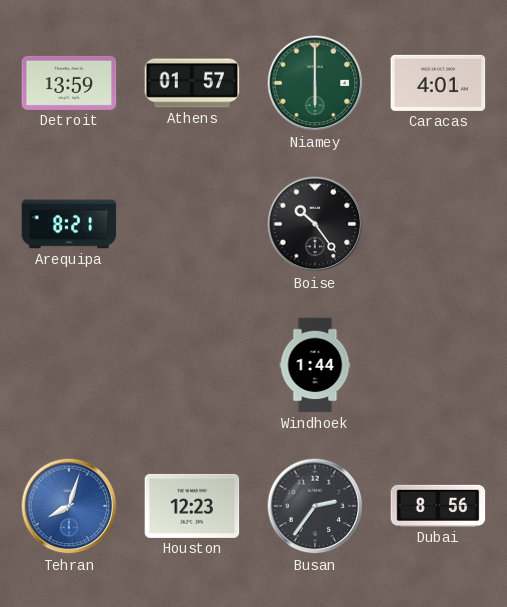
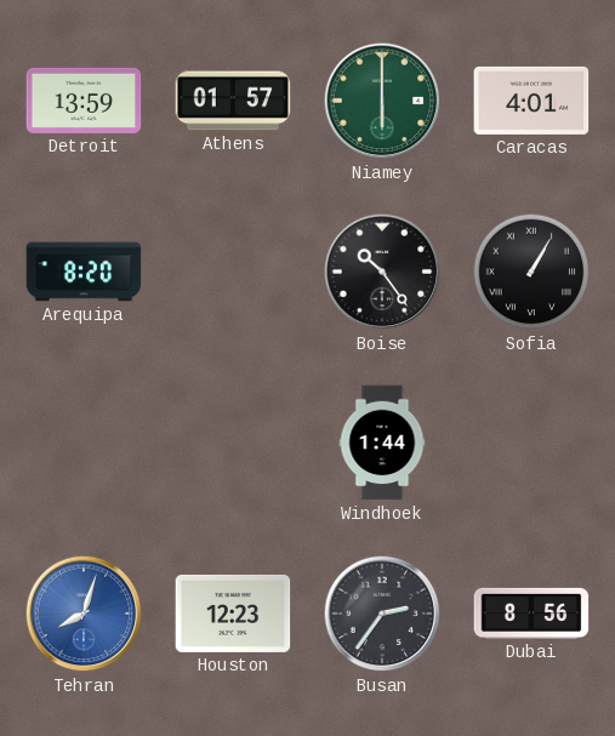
Arequipa: 8:21 -> 8:20
Sofia: none -> 1:05
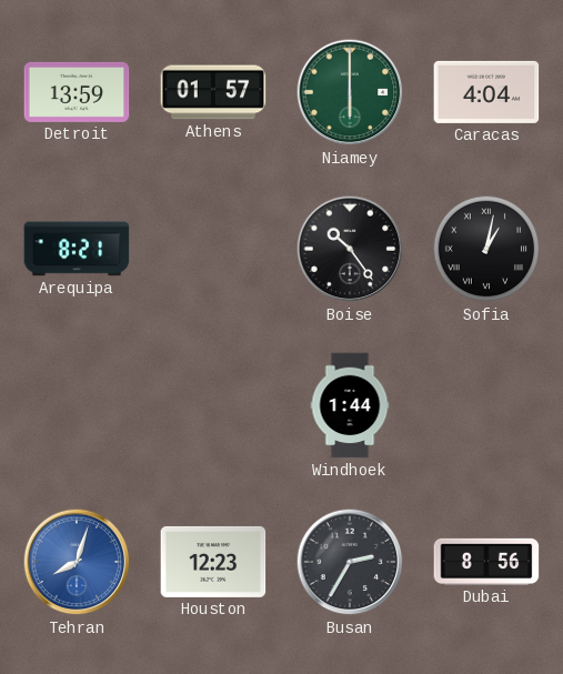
Caracas: 4:01 -> 4:04
Arequipa: 8:20 -> 8:21
Sofia: 1:05 -> 1:02
Busan: 2:36 -> 2:35
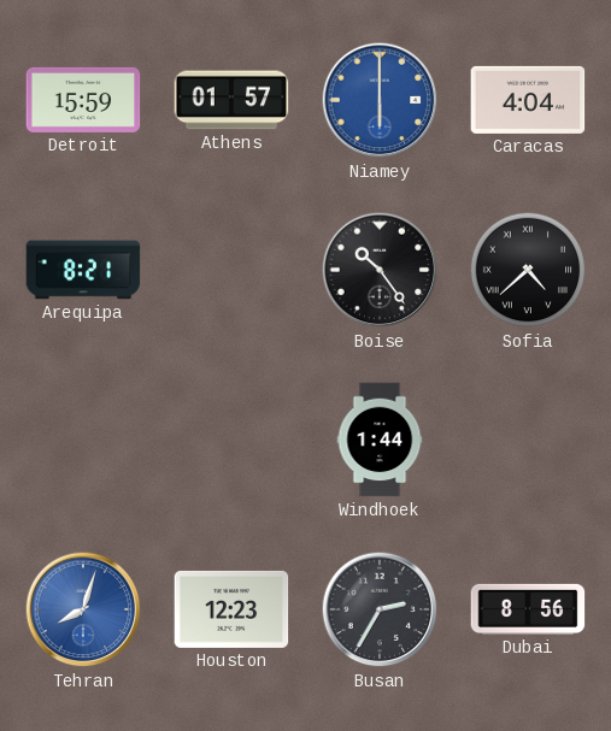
Detroit: 13:59 -> 15:59
Niamey dial: green -> blue
Sofia: 1:02 -> 4:38
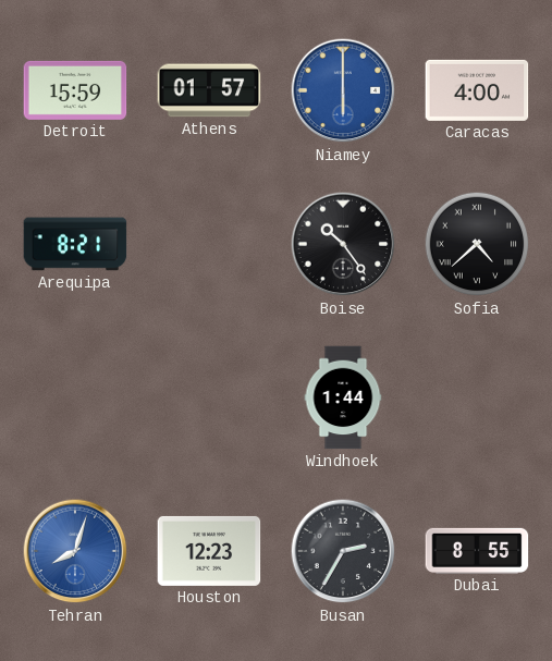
Caracas: 4:04 -> 4:00
Dubai: 8:56 -> 8:55
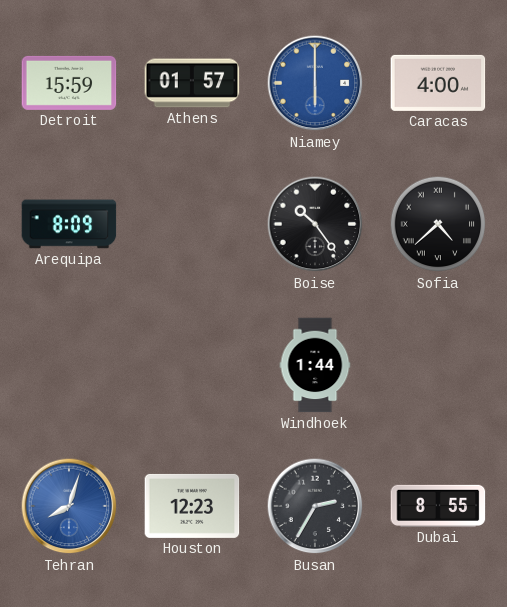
Arequipa: 8:21 -> 8:09
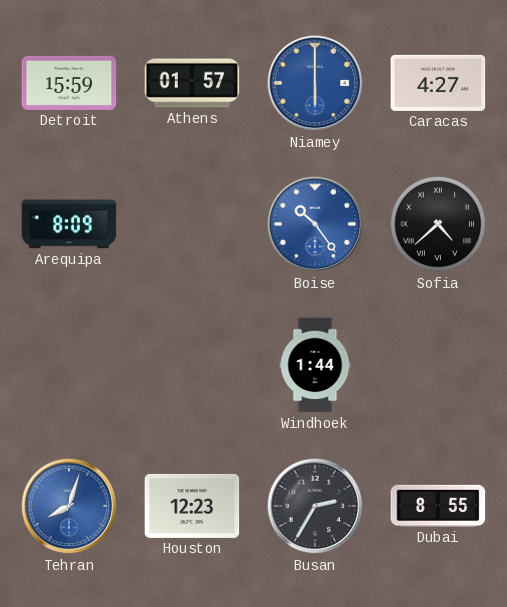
Caracas: 4:00 -> 4:27
Boise dial: black -> blue
